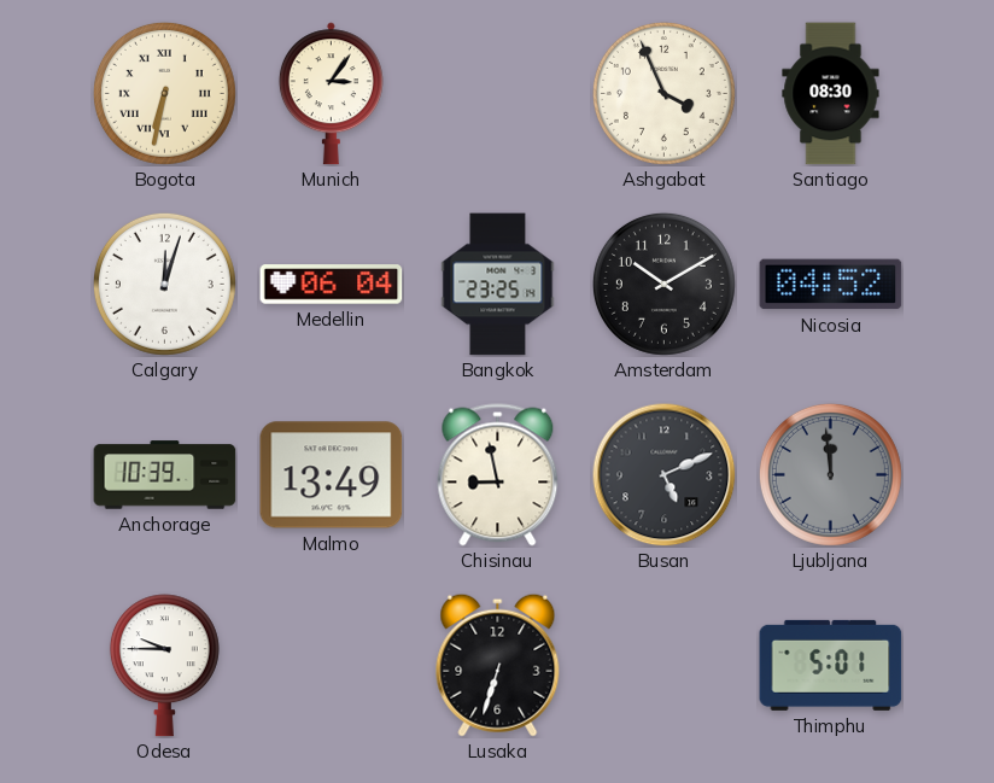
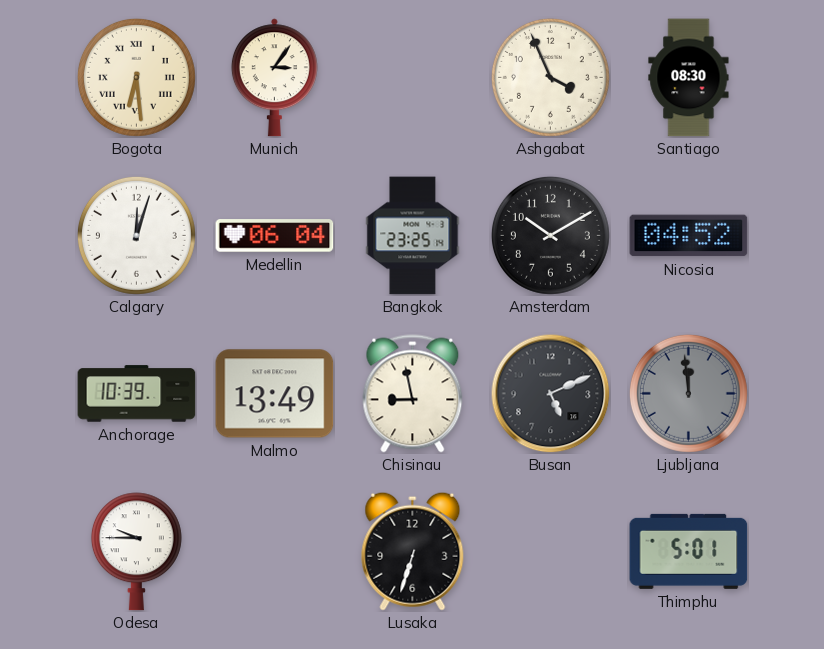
Bogota: 6:32 -> 6:29
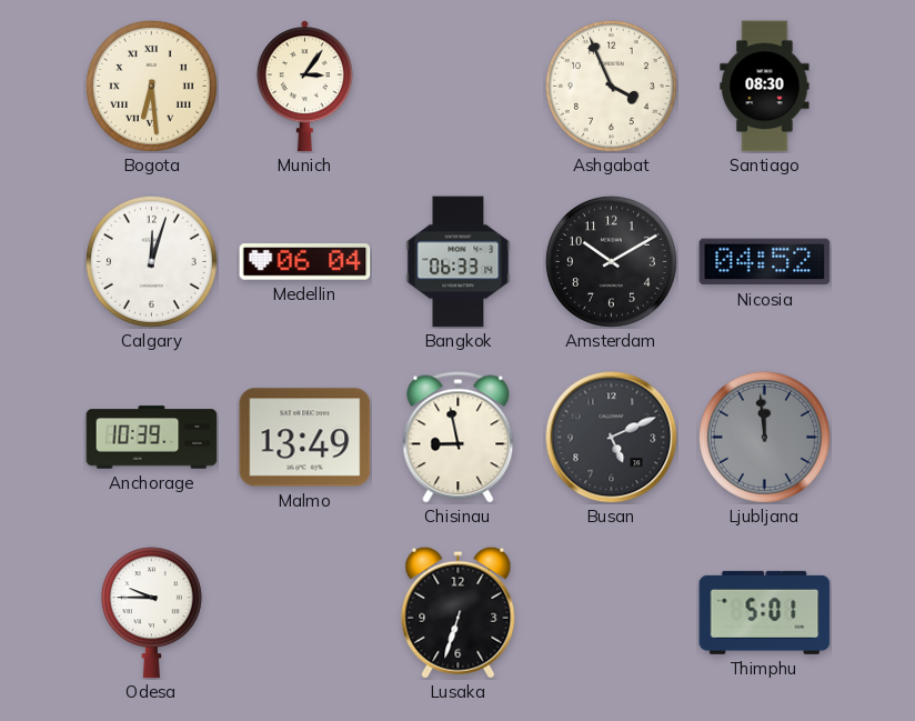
Bangkok: 23:25 -> 06:33
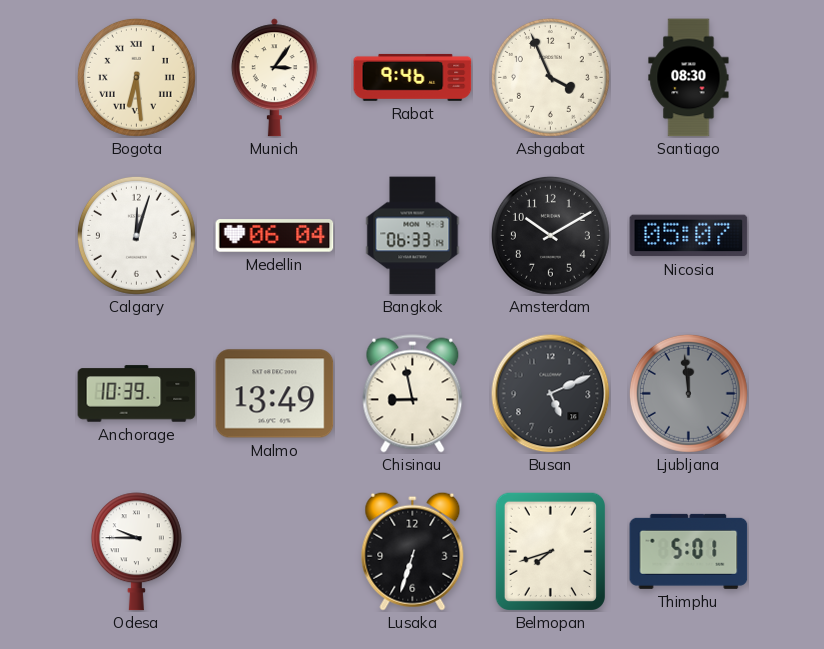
Rabat: none -> 9:46
Nicosia: 04:52 -> 05:07
Belmopan: none -> 7:42
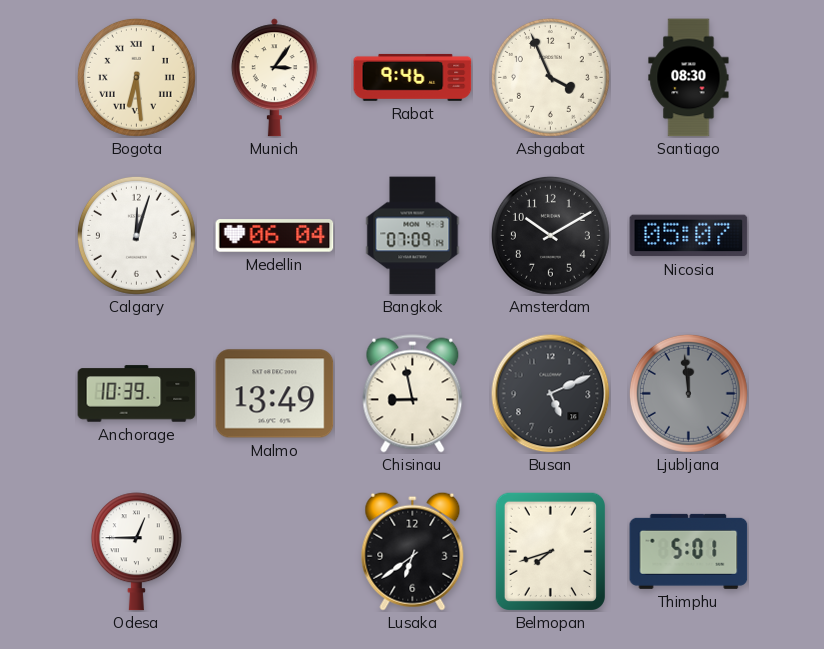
Bangkok: 06:33 -> 07:09
Odesa: 9:45 -> 12:45
Lusaka: 6:33 -> 6:39
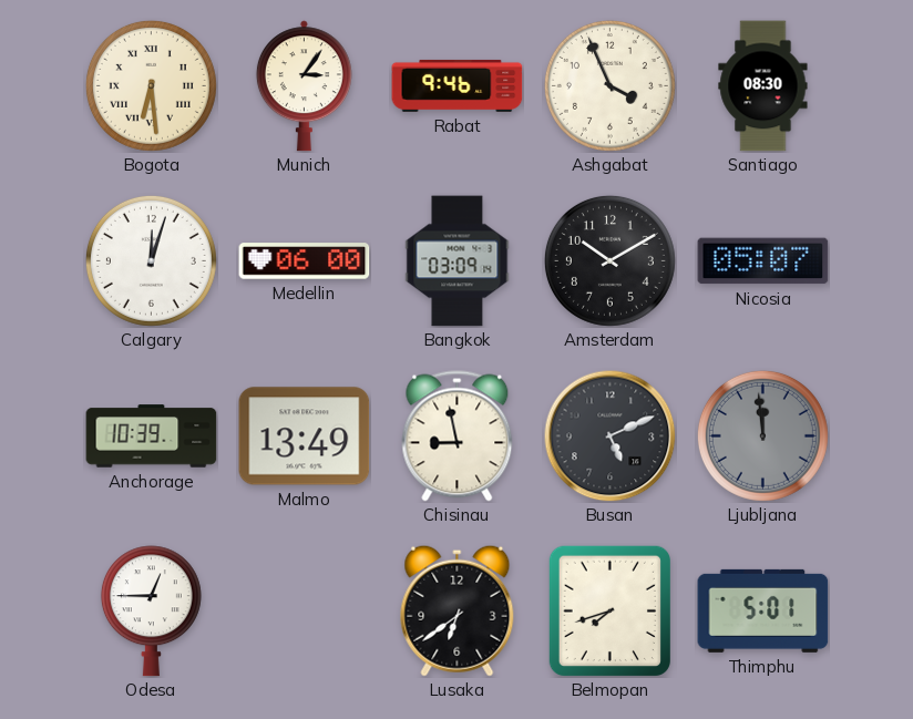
Medellin: 06:04 -> 06:00
Bangkok: 07:09 -> 03:09
